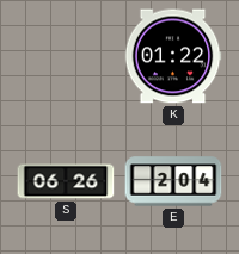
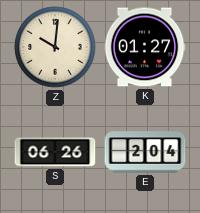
Z: none -> 10:01
K: 01:22 -> 01:27
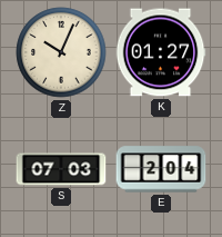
Z: 10:01 -> 10:04
S: 06:26 -> 07:03
